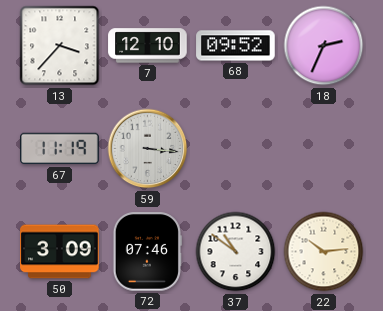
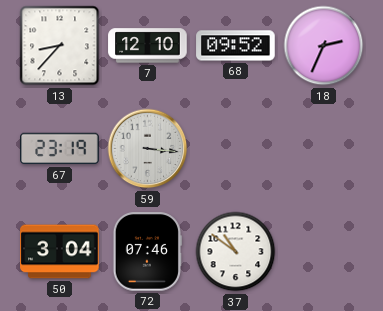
13: 3:37 -> 8:37
67: 11:19 -> 23:19
50: 3:09 -> 3:04
22: 10:14 -> none
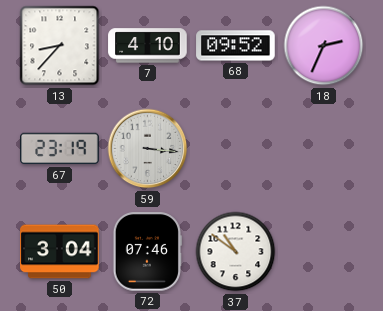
7: 12:10 -> 4:10
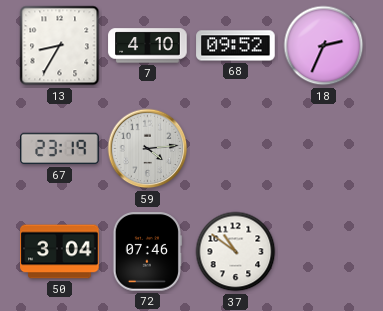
13: 8:37 -> 8:35
59: 3:16 -> 4:14
